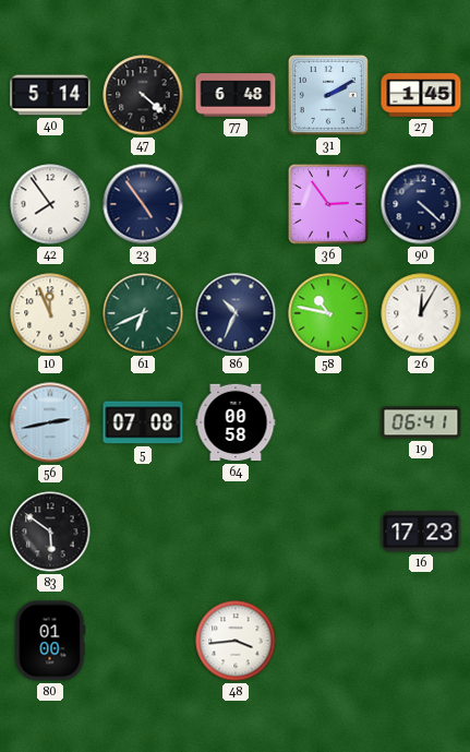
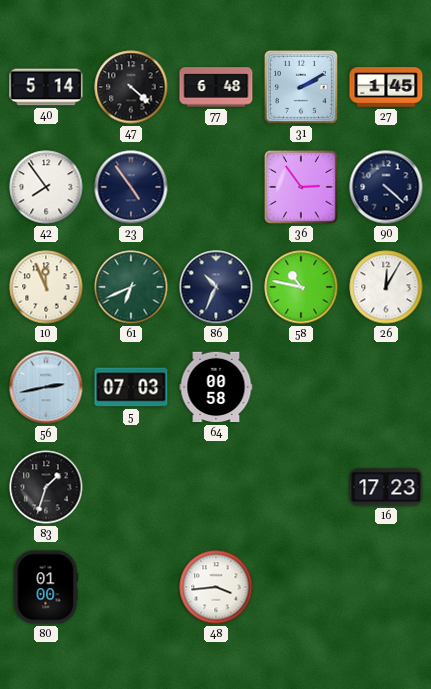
5: 07:08 -> 07:03
19: 06:41 -> none
83: 5:51 -> 1:33
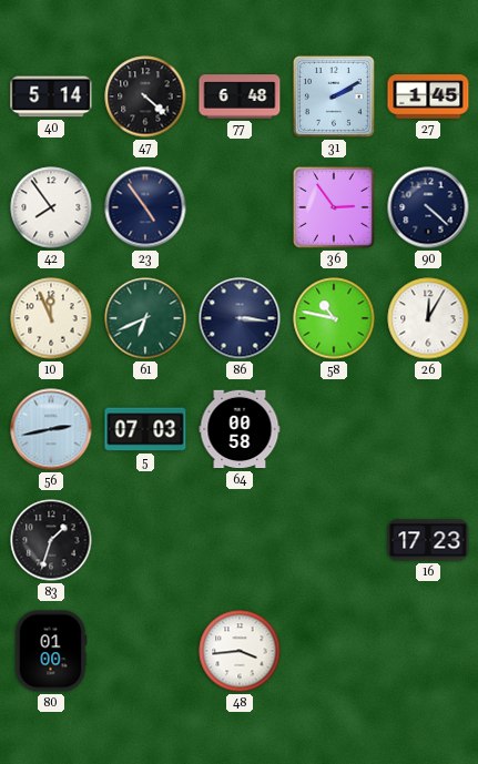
86: 10:34 -> 3:16
